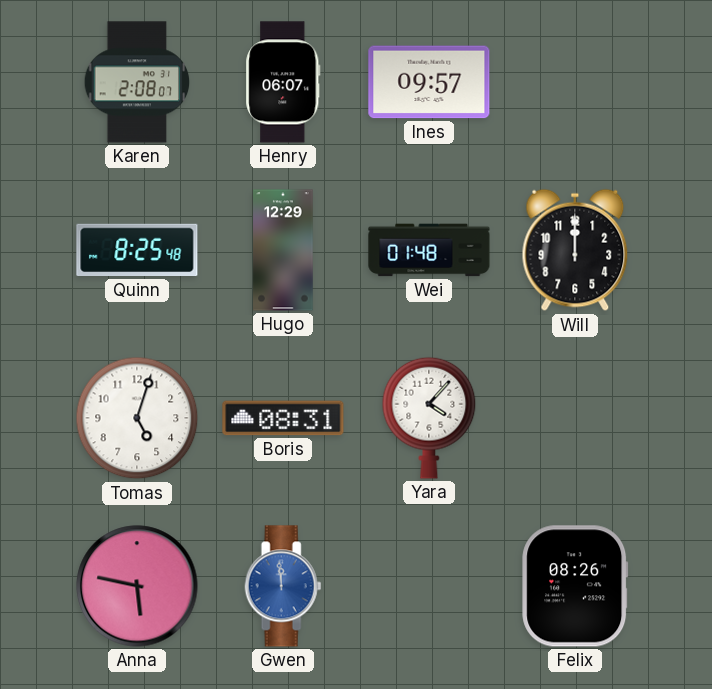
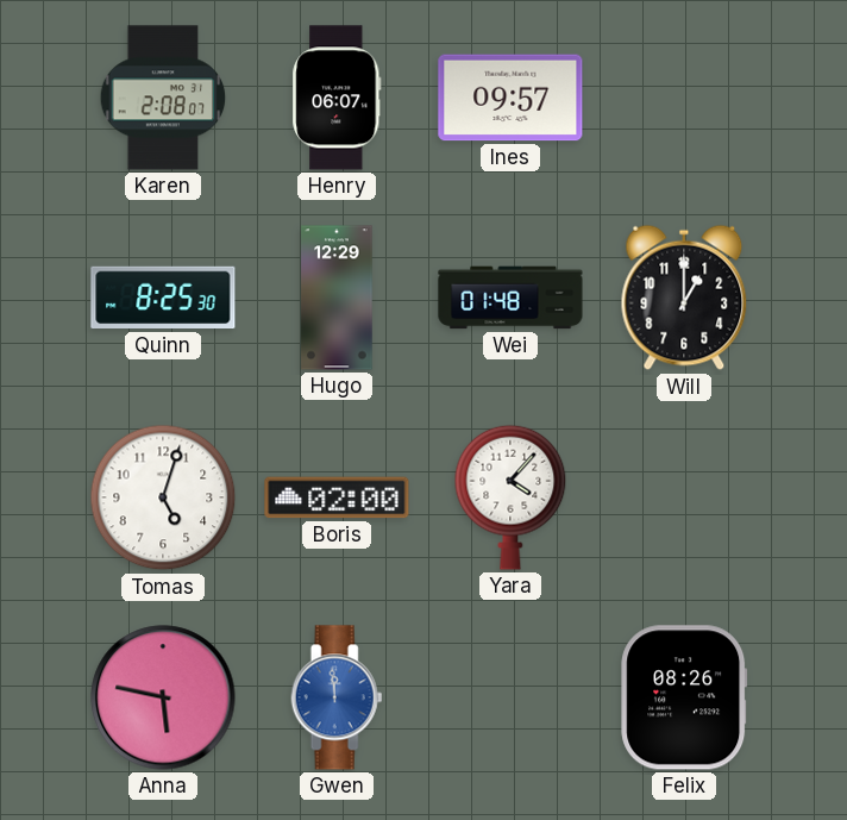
Quinn: 8:25:48 -> 8:25:30
Will: 12:00 -> 1:00
Boris: 08:31 -> 02:00
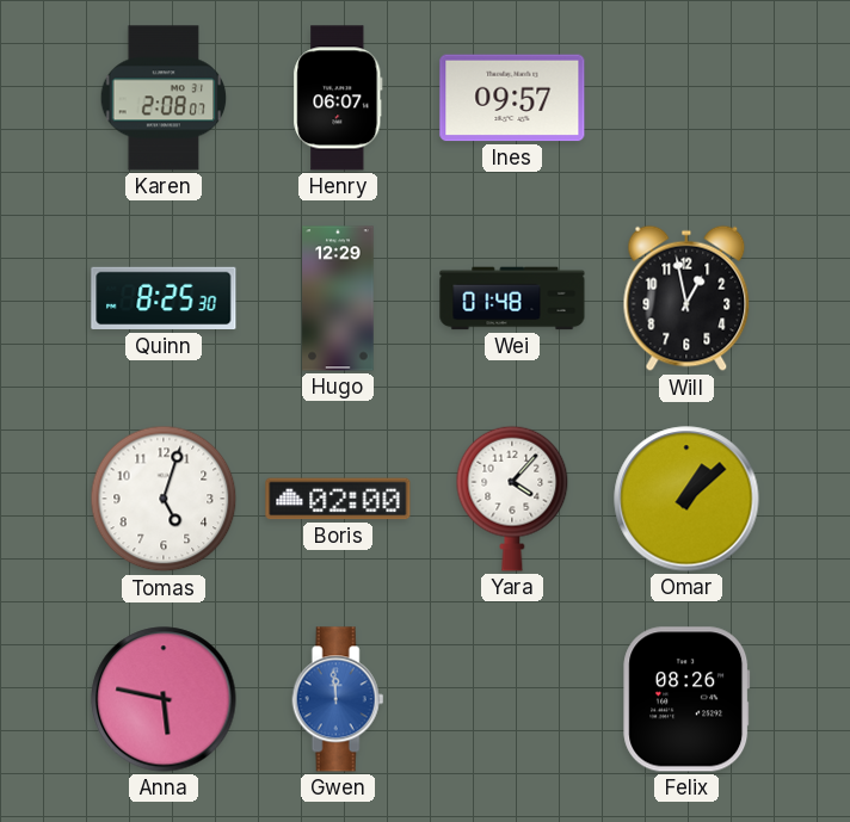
Will: 1:00 -> 12:58
Omar: none -> 1:08
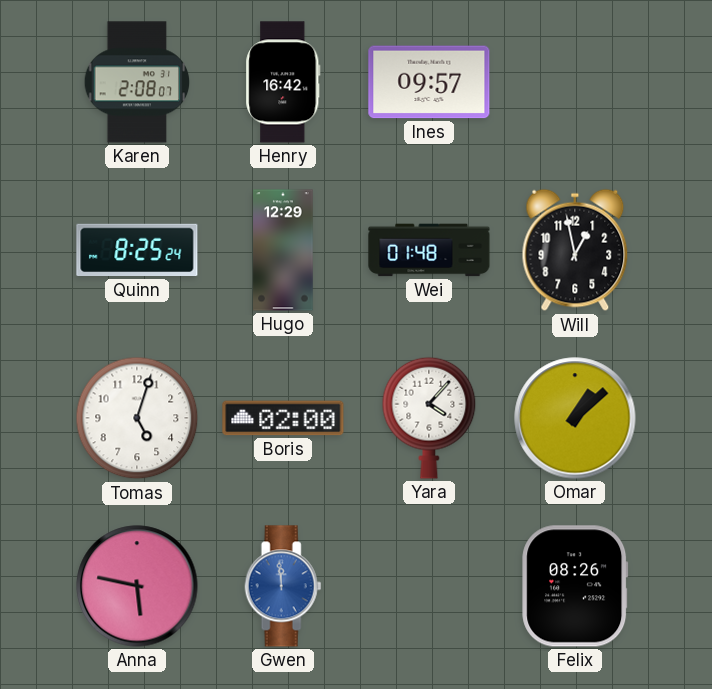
Henry: 06:07 -> 16:42
Quinn: 8:25:30 -> 8:25:24
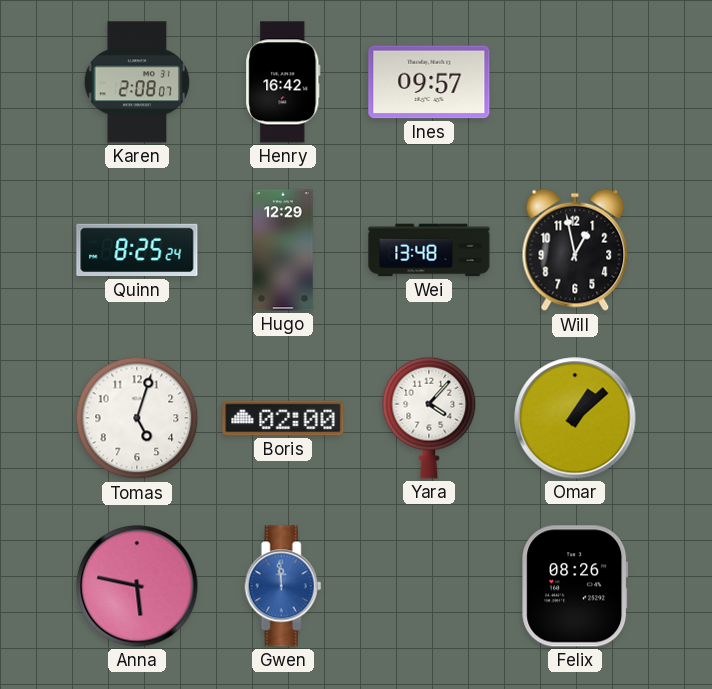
Wei: 01:48 -> 13:48
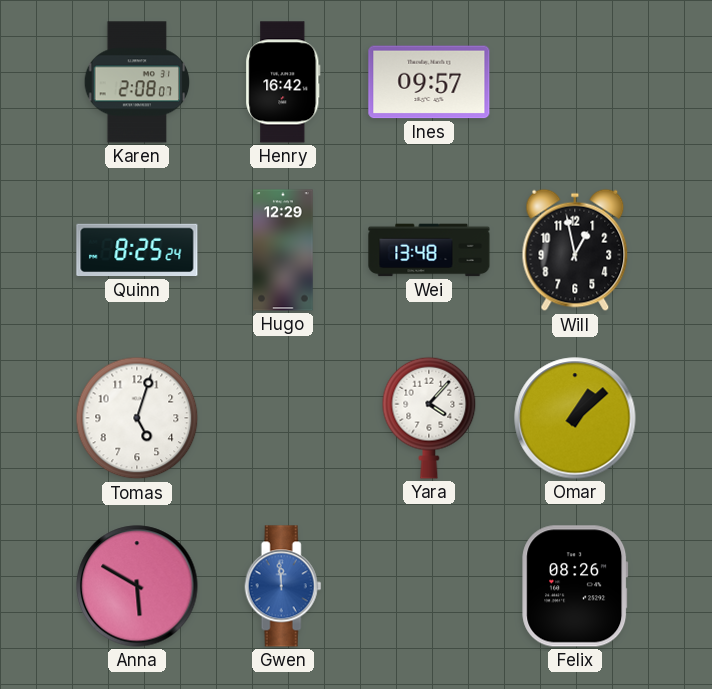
Boris: 02:00 -> none
Anna: 5:47 -> 5:50
